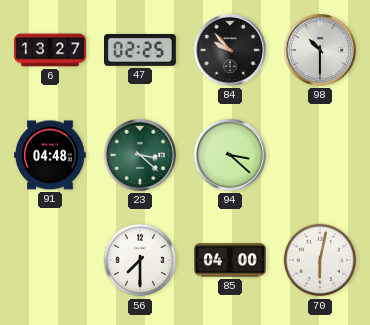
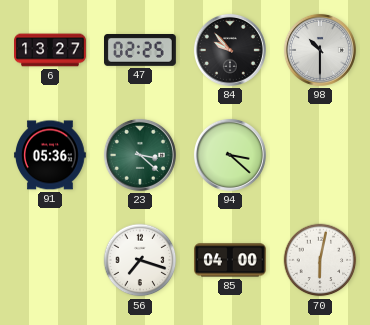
91: 04:48 -> 05:36
56: 7:30 -> 7:18
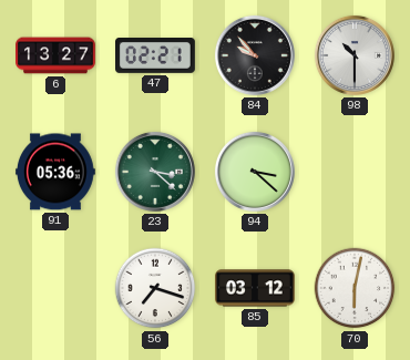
47: 02:25 -> 02:21
85: 04:00 -> 03:12
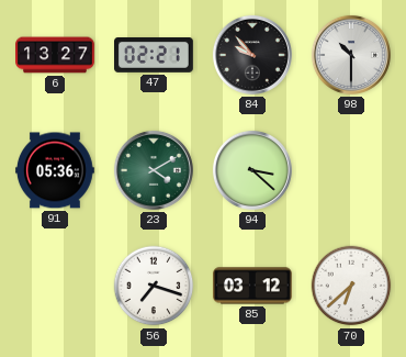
23: 3:22 -> 4:10
70: 6:02 -> 6:38
